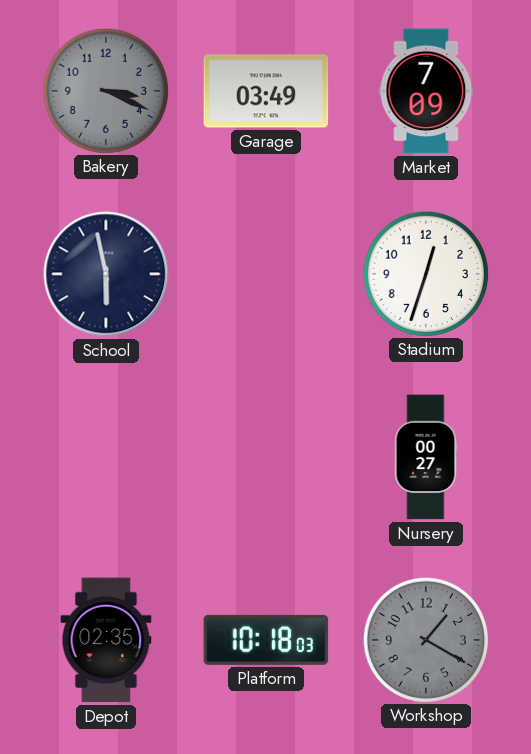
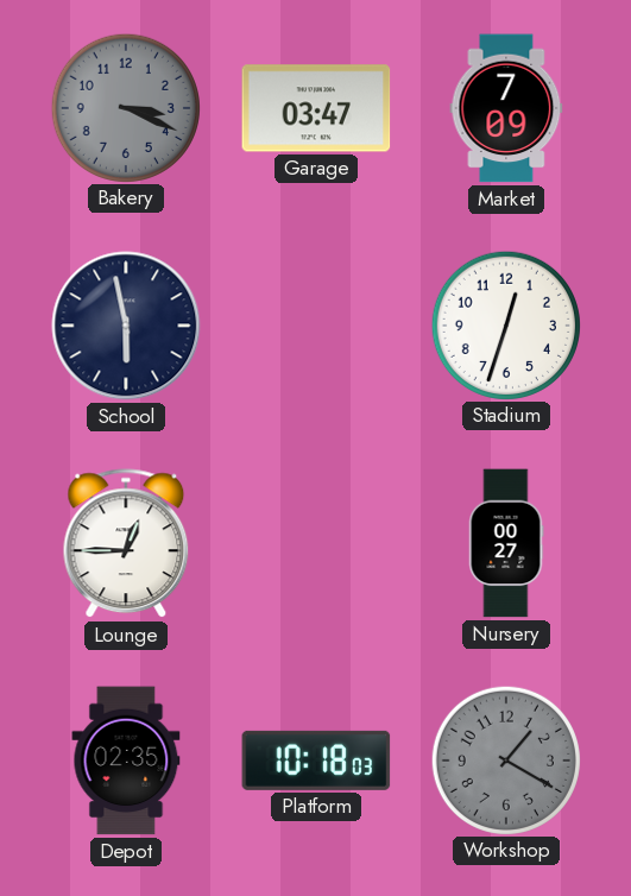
Garage: 03:49 -> 03:47
Lounge: none -> 12:45
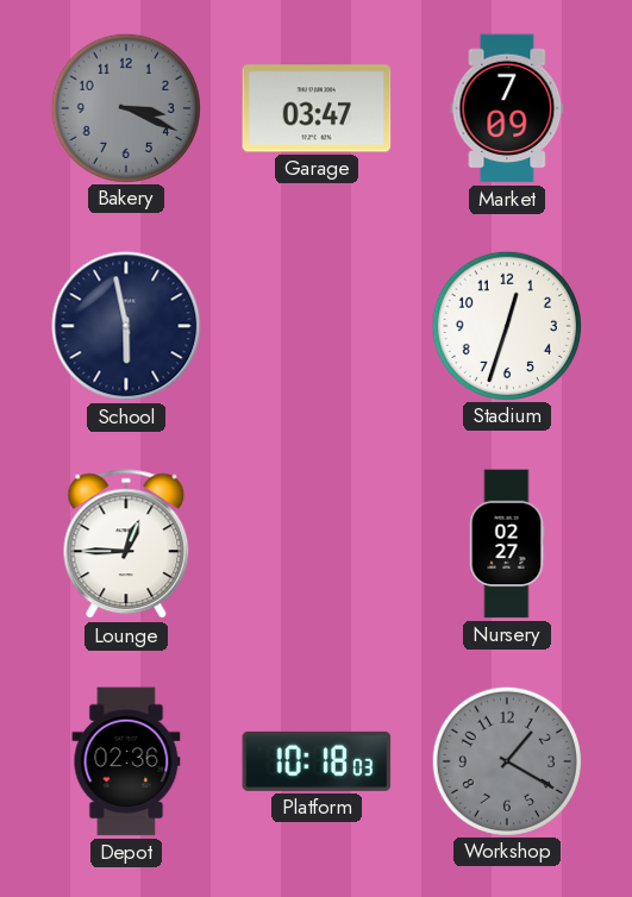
Nursery: 00:27 -> 02:27
Depot: 02:35 -> 02:36
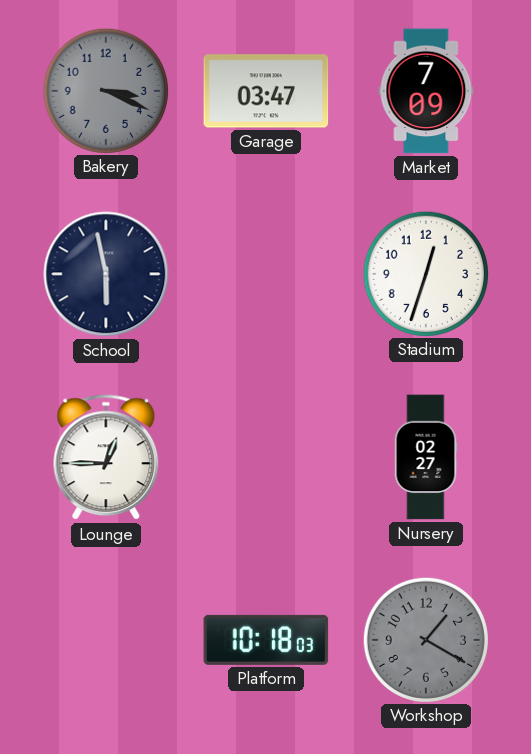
Depot: 02:36 -> none
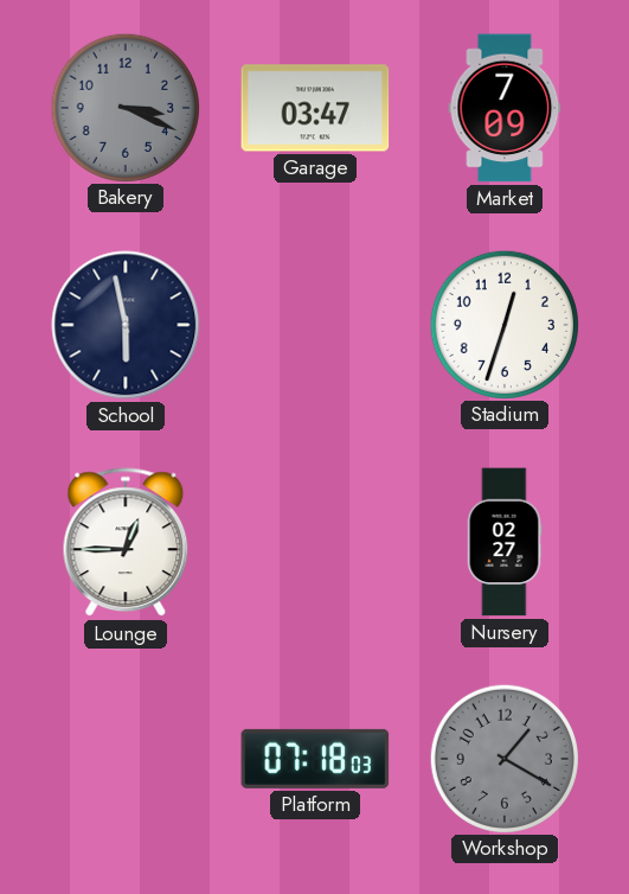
Platform: 10:18 -> 07:18
